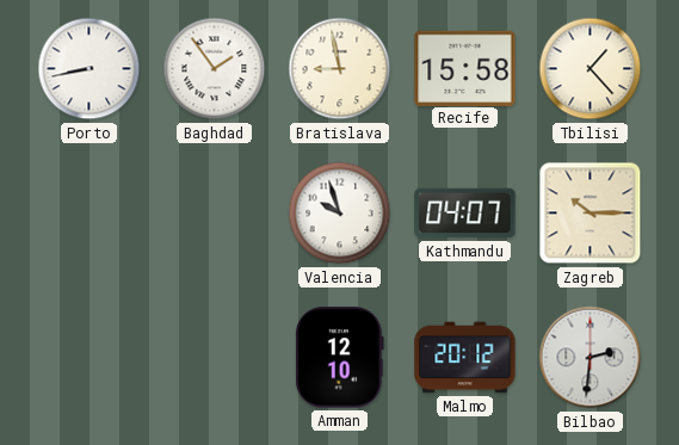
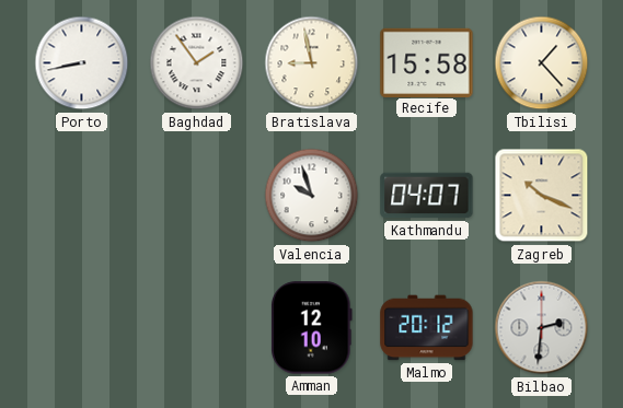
Zagreb: 10:15 -> 10:19
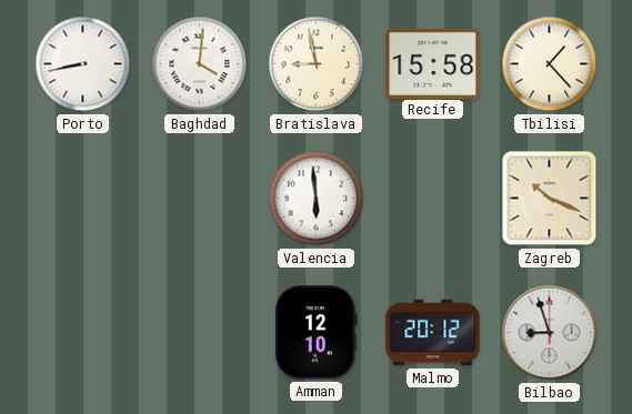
Baghdad: 1:54 -> 4:01
Valencia: 9:57 -> 5:59
Kathmandu: 04:07 -> none
Bilbao: 2:31 -> 8:57
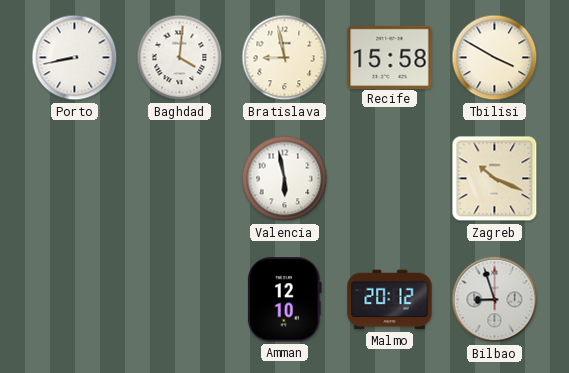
Tbilisi: 1:23 -> 3:50
Valencia: 5:59 -> 5:58
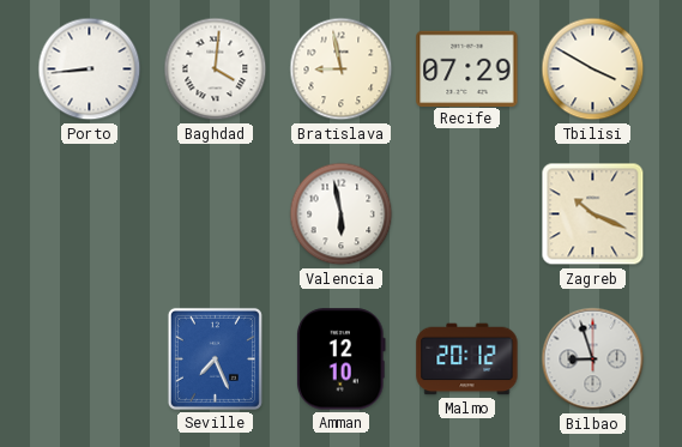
Porto: 8:43 -> 8:44
Recife: 15:58 -> 07:29
Seville: none -> 7:26
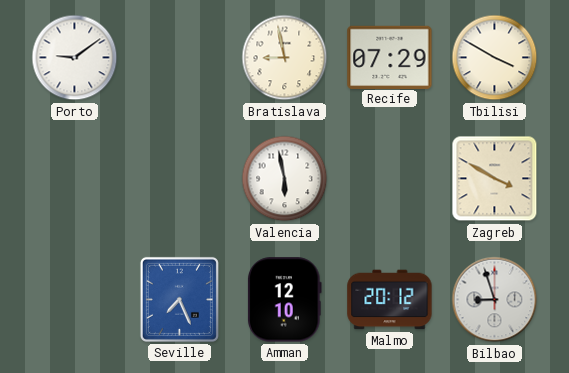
Porto: 8:44 -> 9:09
Baghdad: 4:01 -> none
Zagreb: 10:19 -> 3:50
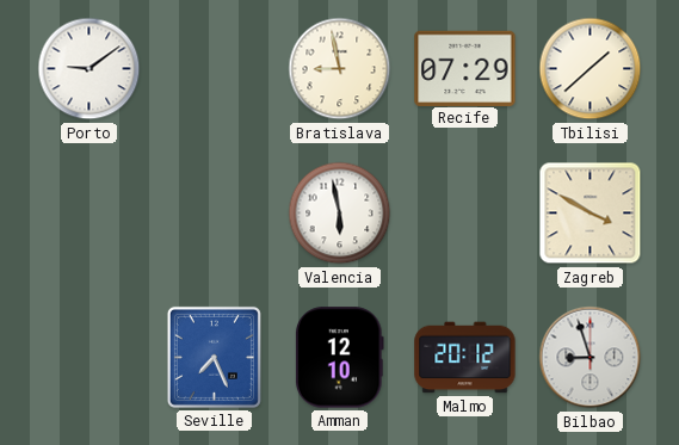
Tbilisi: 3:50 -> 1:38
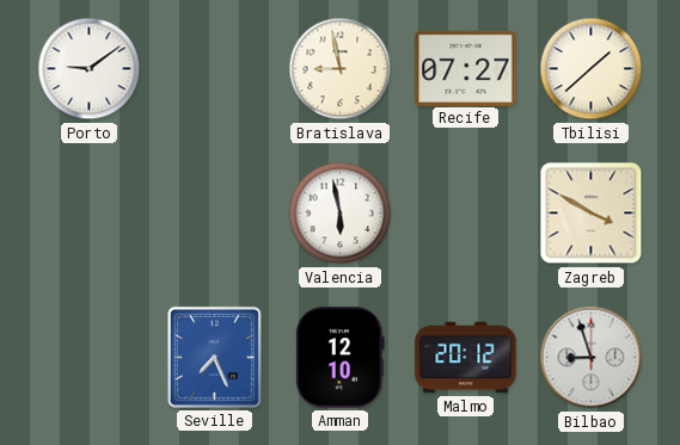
Recife: 07:29 -> 07:27
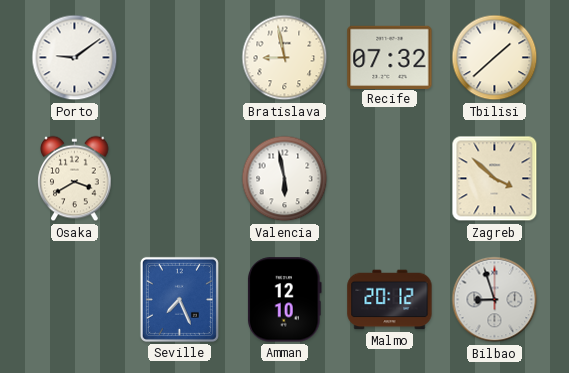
Recife: 07:27 -> 07:32
Osaka: none -> 3:40
Zagreb: 3:50 -> 3:52
